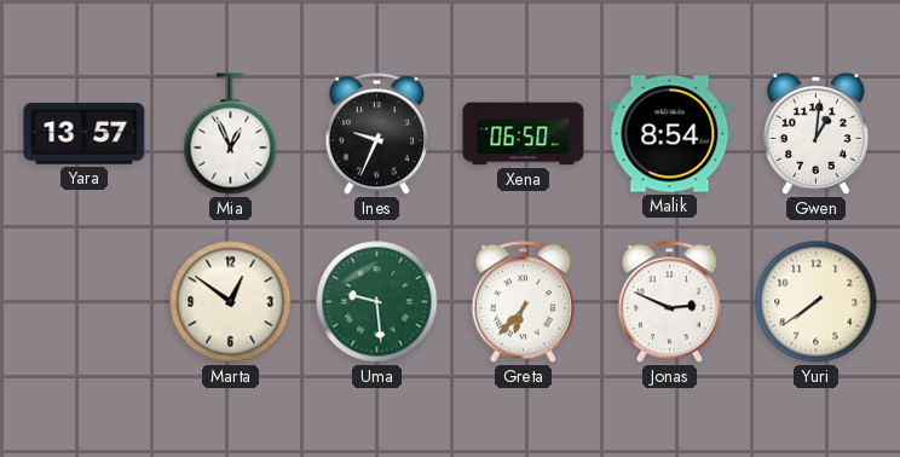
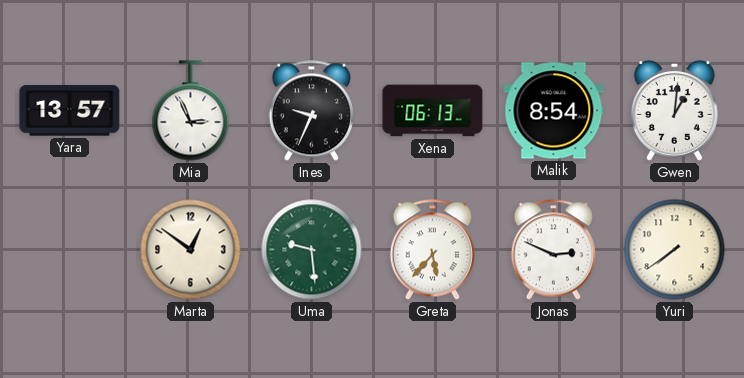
Mia: 12:56 -> 2:56
Xena: 06:50 -> 06:13
Greta: 6:37 -> 5:37
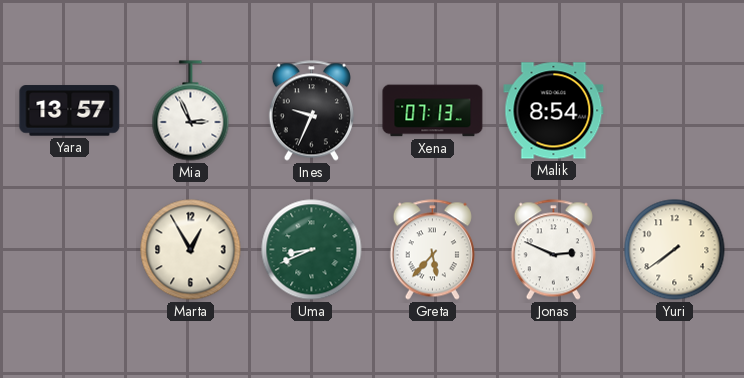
Xena: 06:13 -> 07:13
Gwen: 1:01 -> none
Marta: 12:51 -> 12:55
Uma: 9:29 -> 8:41
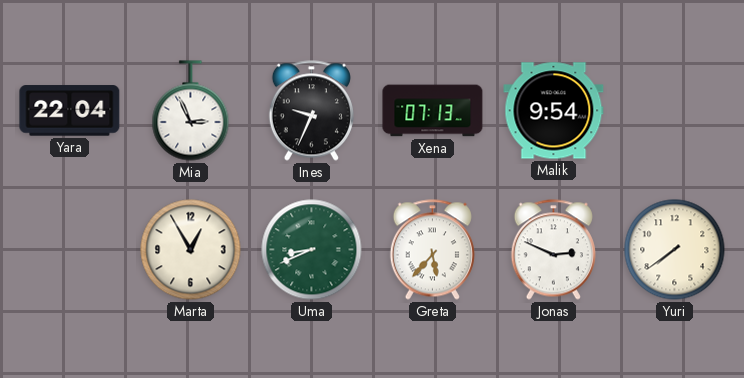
Yara: 13:57 -> 22:04
Malik: 8:54 -> 9:54
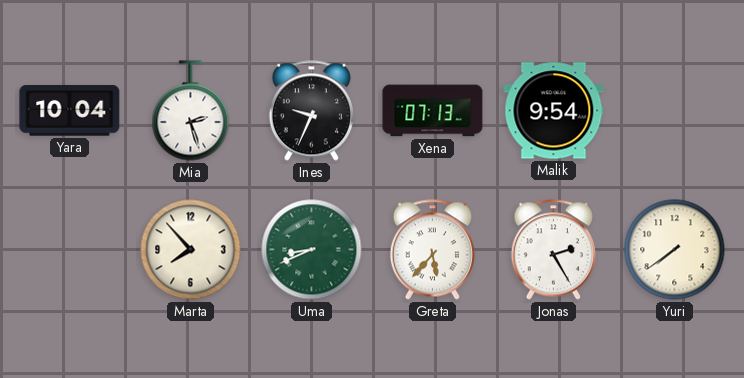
Yara: 22:04 -> 10:04
Mia: 2:56 -> 2:27
Marta: 12:55 -> 7:53
Jonas: 2:49 -> 2:25
